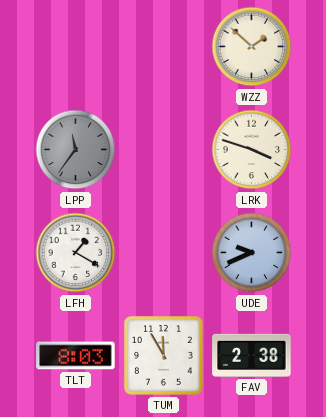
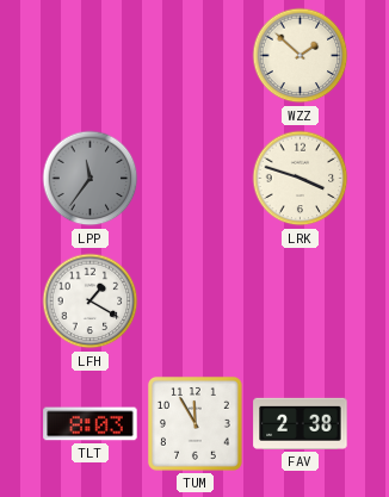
UDE: 9:41 -> none
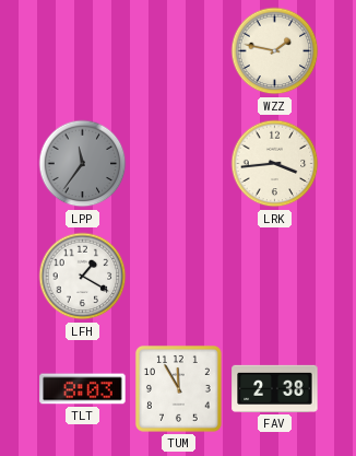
WZZ: 1:52 -> 1:47
LRK: 3:48 -> 3:44
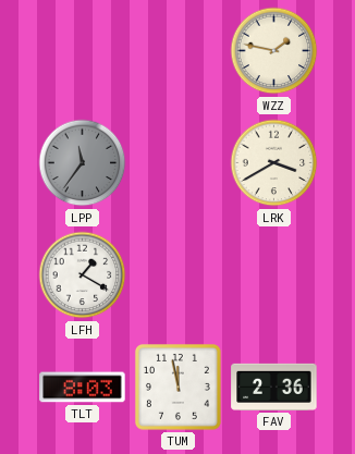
LRK: 3:44 -> 3:40
TUM: 11:55 -> 11:58
FAV: 2:38 -> 2:36
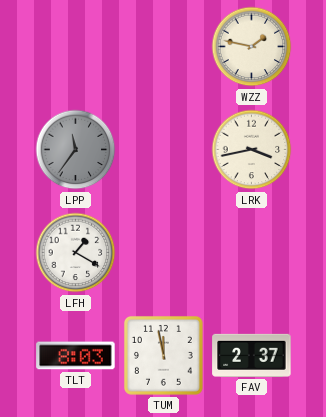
LRK: 3:40 -> 3:43
FAV: 2:36 -> 2:37
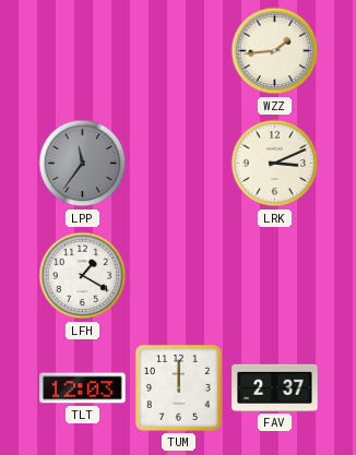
WZZ: 1:47 -> 1:44
LRK: 3:43 -> 3:11
TLT: 8:03 -> 12:03
TUM: 11:58 -> 12:00
